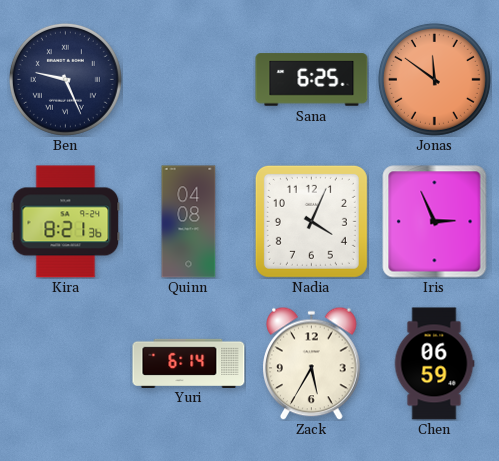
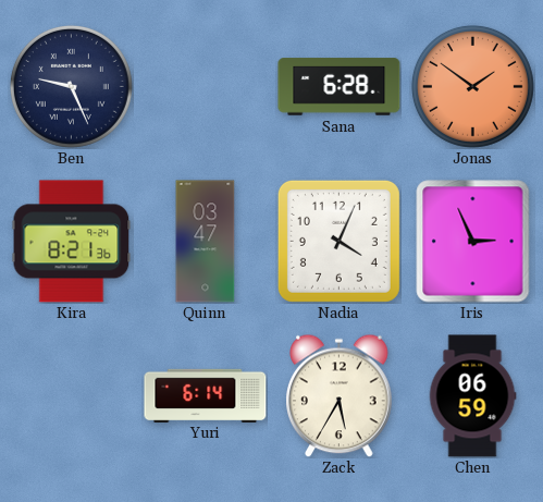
Sana: 6:25 -> 6:28
Jonas: 11:51 -> 1:51
Quinn: 04:08 -> 03:47
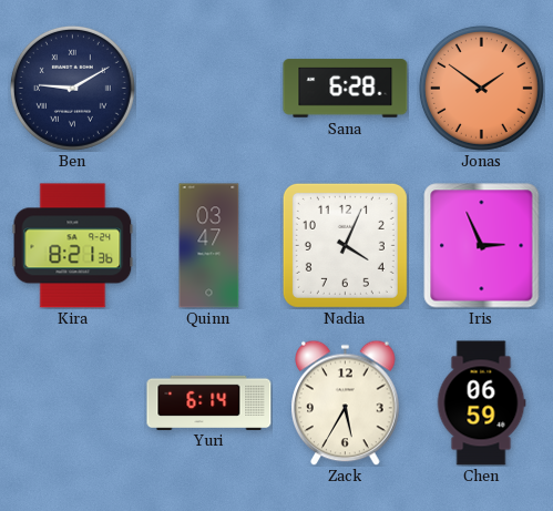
Ben: 9:26 -> 9:10
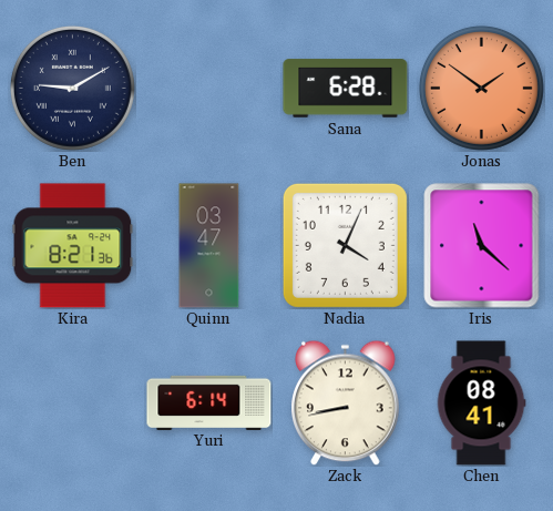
Iris: 2:56 -> 11:22
Zack: 5:35 -> 8:43
Chen: 06:59 -> 08:41
